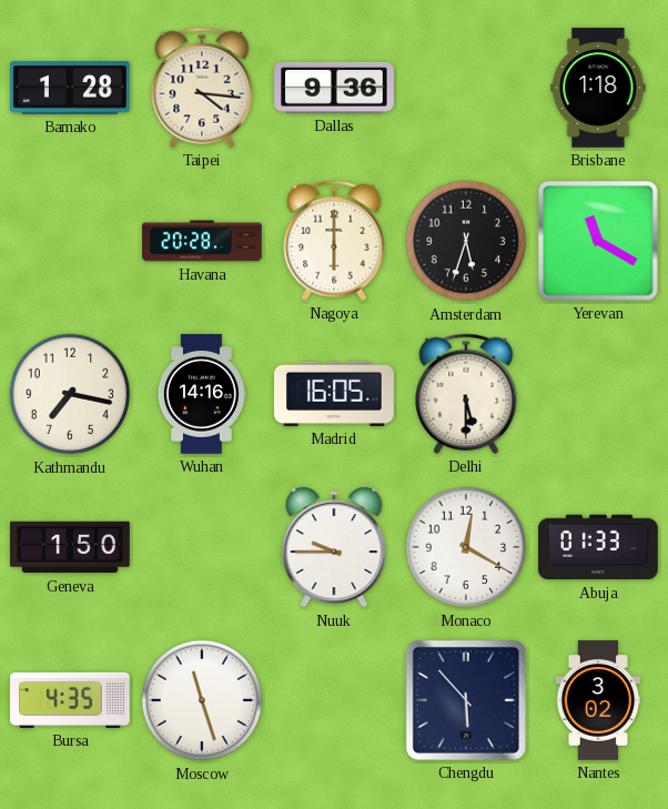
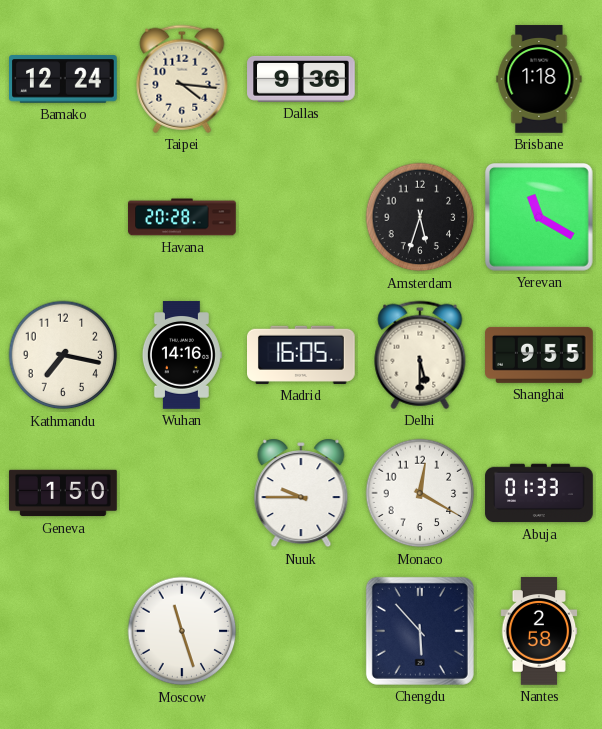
Bamako: 1:28 -> 12:24
Nagoya: 6:00 -> none
Shanghai: none -> 9:55
Bursa: 4:35 -> none
Nantes: 3:02 -> 2:58
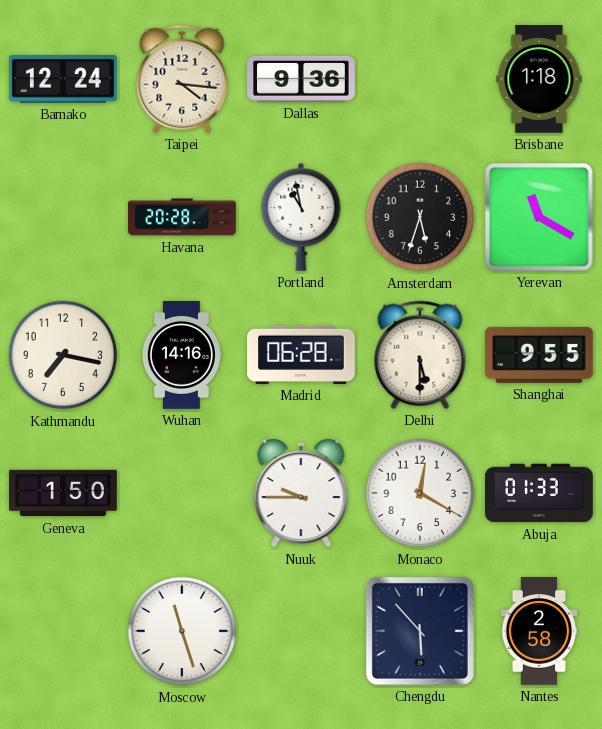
Portland: none -> 10:58
Madrid: 16:05 -> 06:28
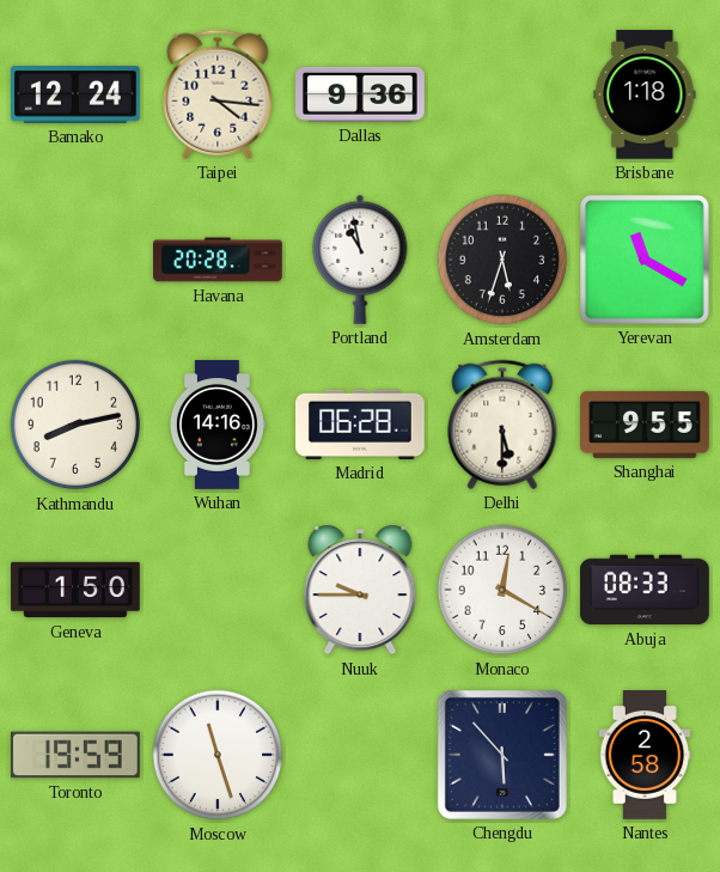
Kathmandu: 7:17 -> 8:13
Abuja: 01:33 -> 08:33
Toronto: none -> 19:59
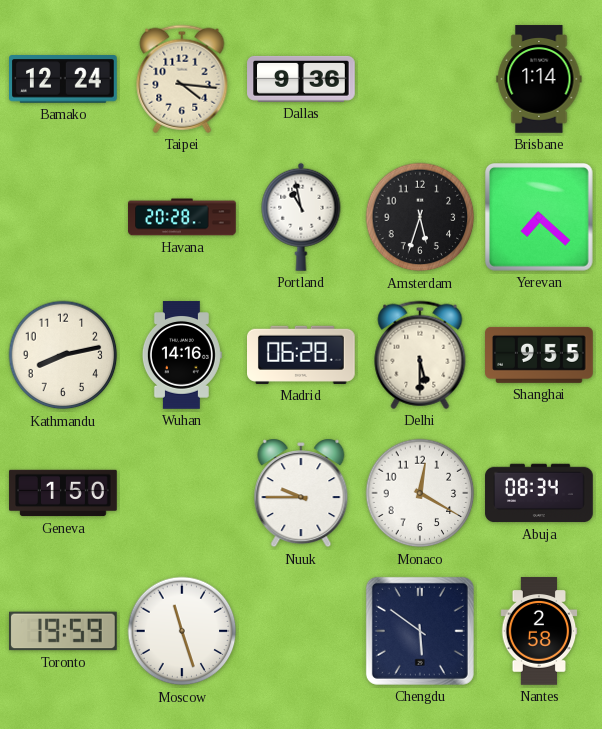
Brisbane: 1:18 -> 1:14
Yerevan: 11:20 -> 7:22
Abuja: 08:33 -> 08:34
Chengdu: 5:53 -> 5:51
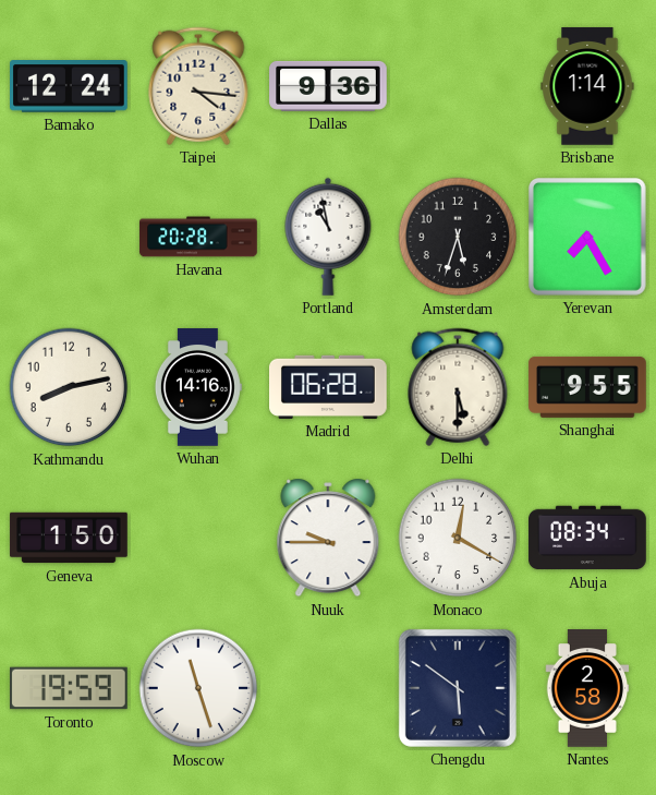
Yerevan: 7:22 -> 7:25
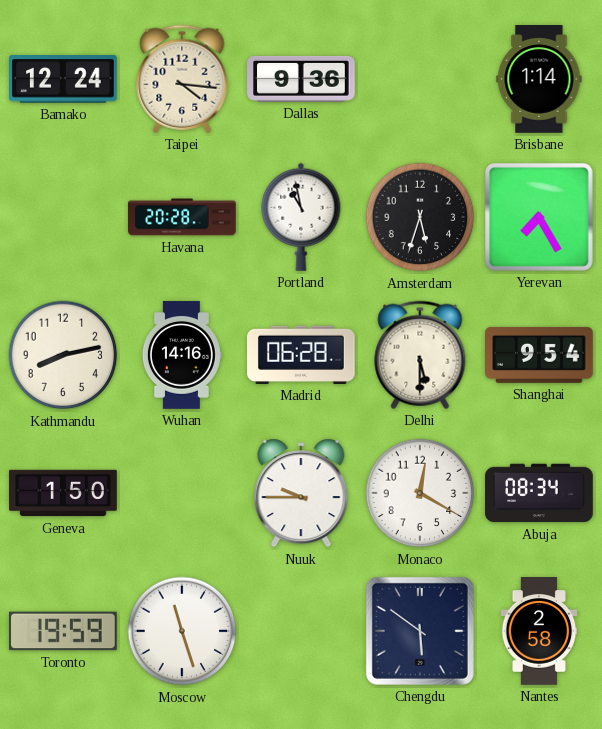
Shanghai: 9:55 -> 9:54
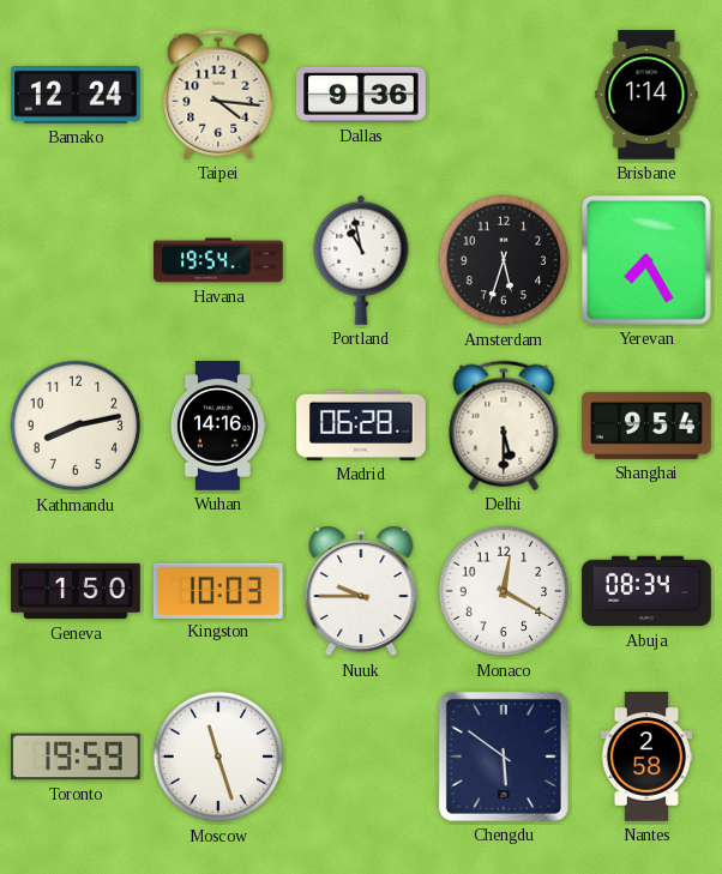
Havana: 20:28 -> 19:54
Kingston: none -> 10:03
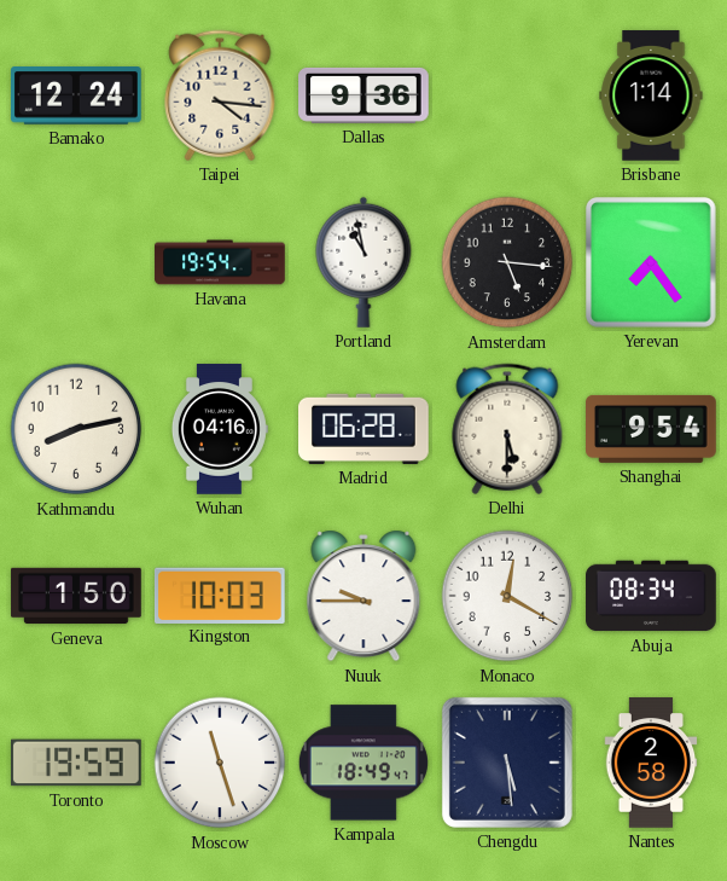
Amsterdam: 5:33 -> 5:16
Yerevan: 7:25 -> 7:24
Wuhan: 14:16 -> 04:16
Kampala: none -> 18:49
Chengdu: 5:51 -> 5:29
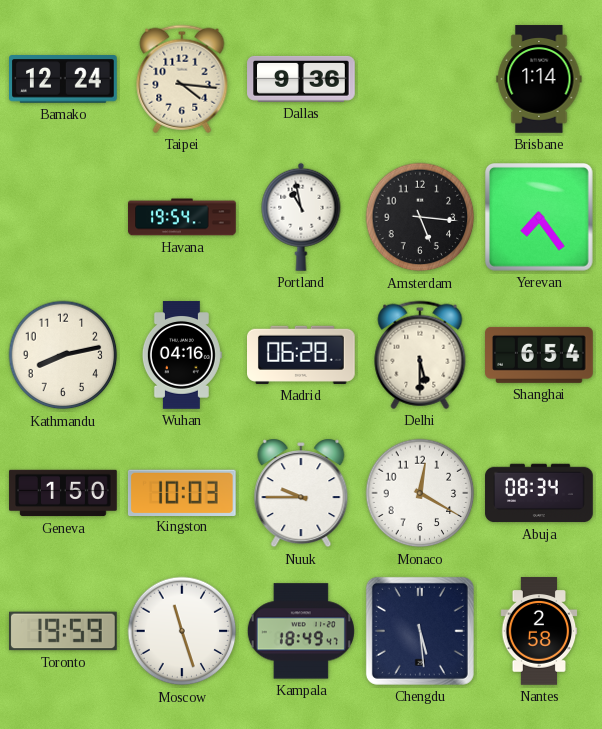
Shanghai: 9:54 -> 6:54
